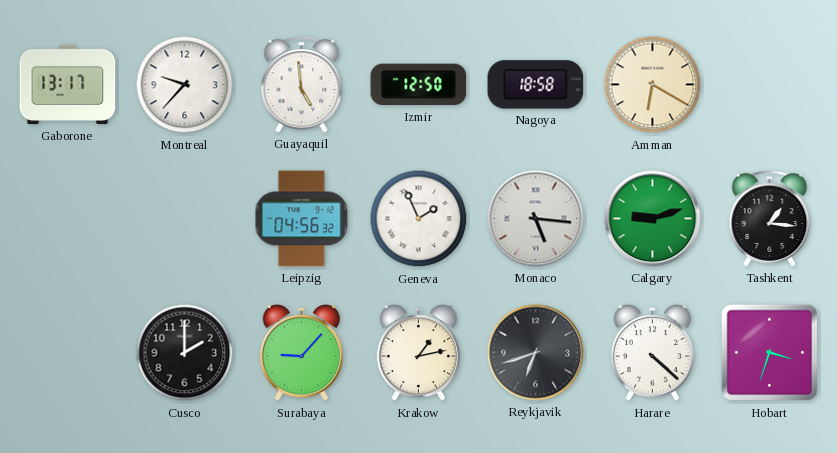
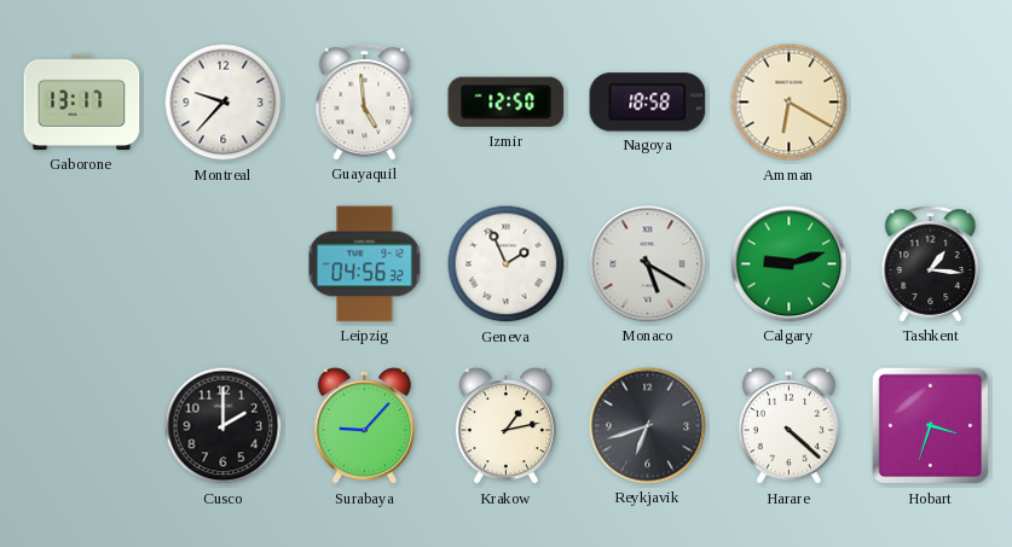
Monaco: 5:16 -> 5:20
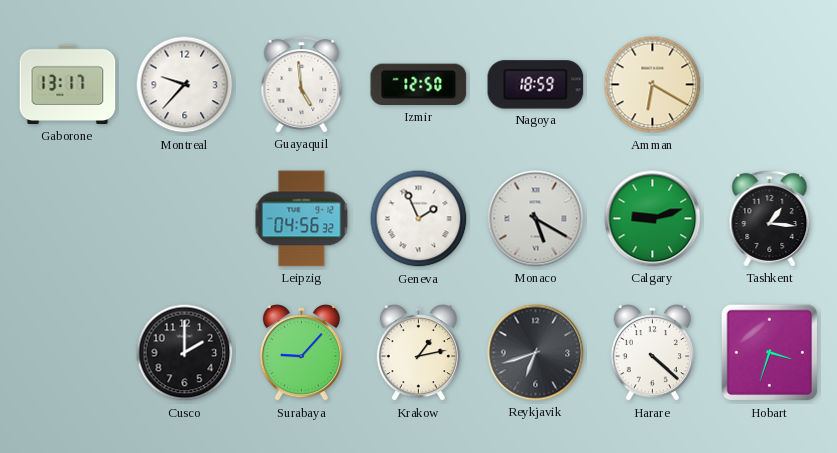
Nagoya: 18:58 -> 18:59
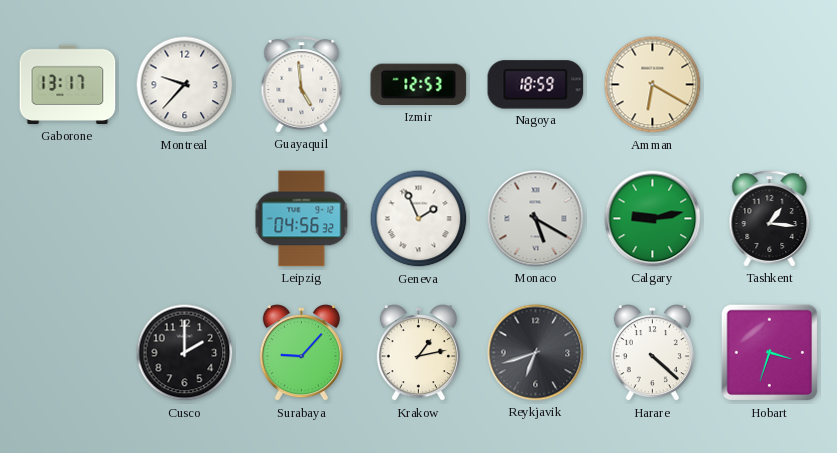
Izmir: 12:50 -> 12:53
Calgary: 9:12 -> 9:13
